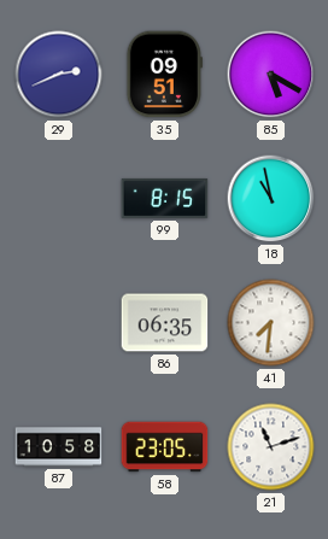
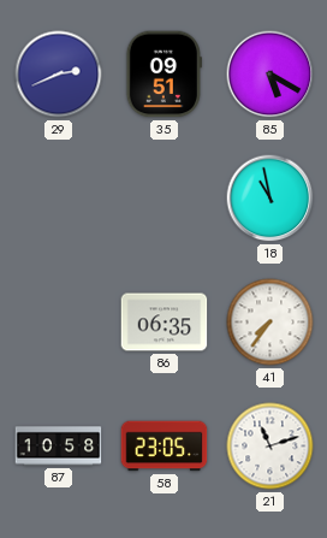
99: 8:15 -> none
41: 7:31 -> 7:36
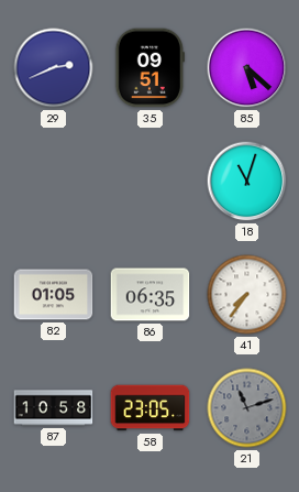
85: 5:20 -> 5:22
18: 10:58 -> 11:03
82: none -> 01:05
21 dial: white -> grey
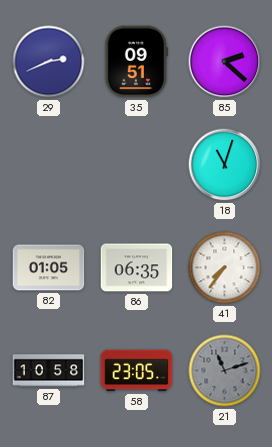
85: 5:22 -> 2:22
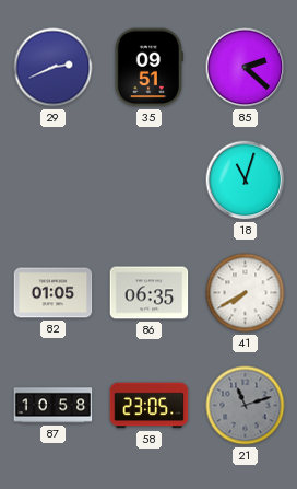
41: 7:36 -> 7:40
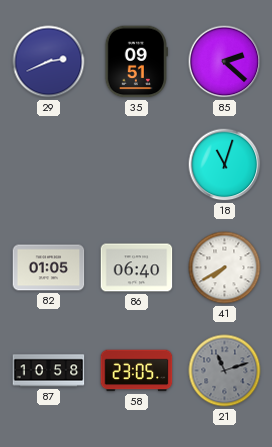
86: 06:35 -> 06:40
